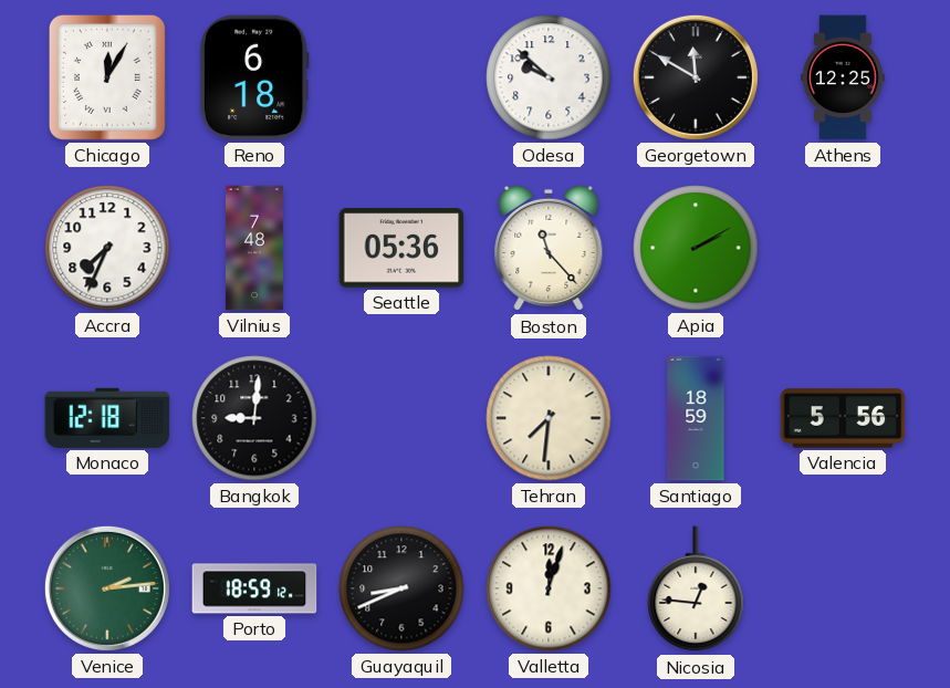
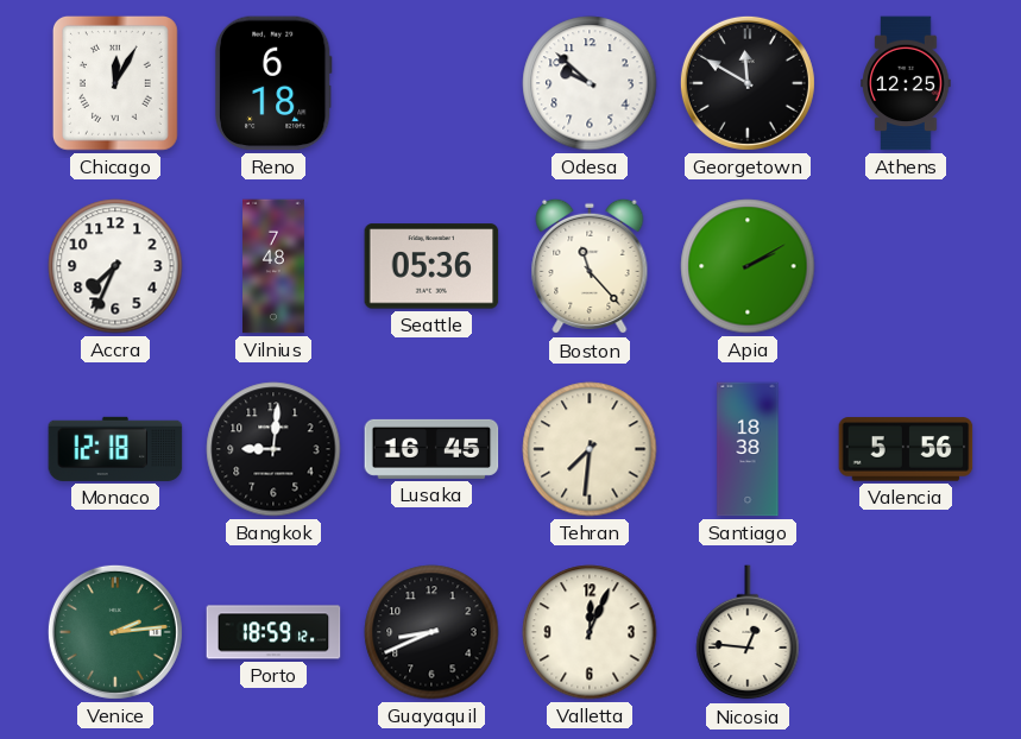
Lusaka: none -> 16:45
Santiago: 18:59 -> 18:38
Valletta: 12:03 -> 12:04
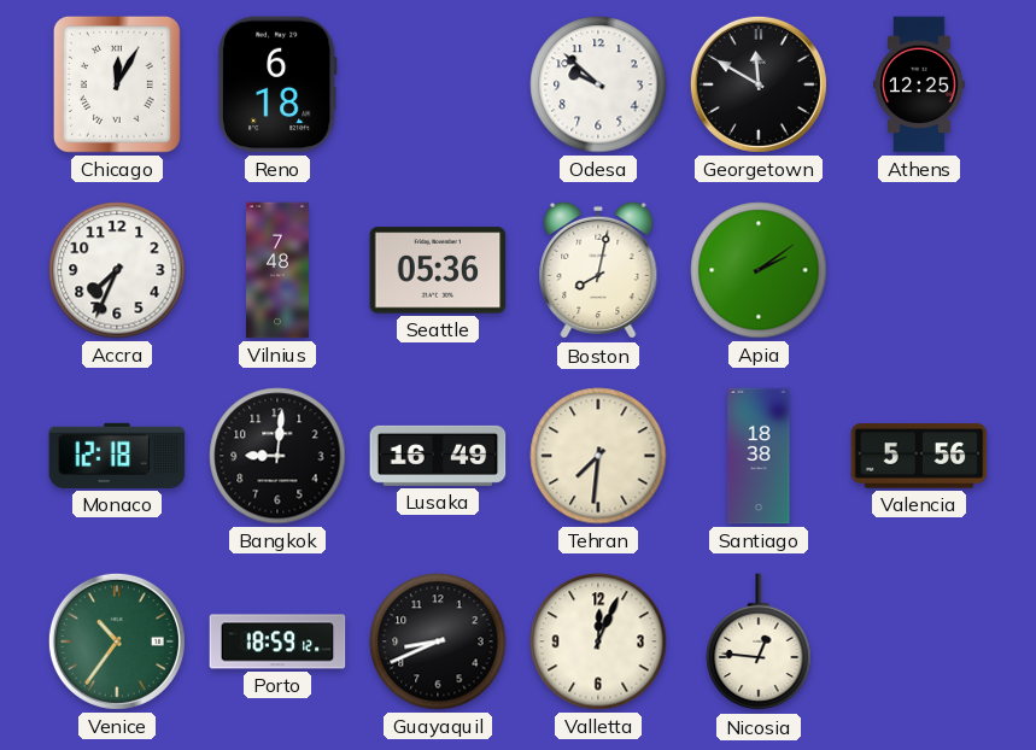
Boston: 11:23 -> 8:02
Apia: 2:10 -> 2:09
Lusaka: 16:45 -> 16:49
Venice: 2:14 -> 10:36
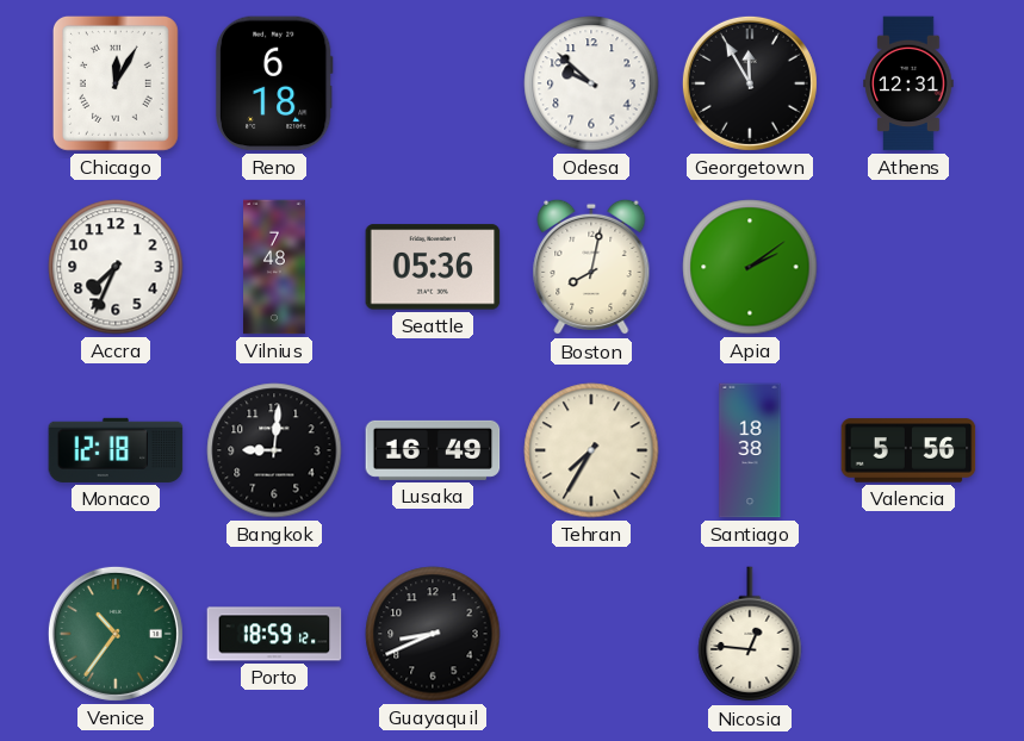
Georgetown: 11:50 -> 11:55
Athens: 12:25 -> 12:31
Tehran: 7:31 -> 7:35
Valletta: 12:04 -> none
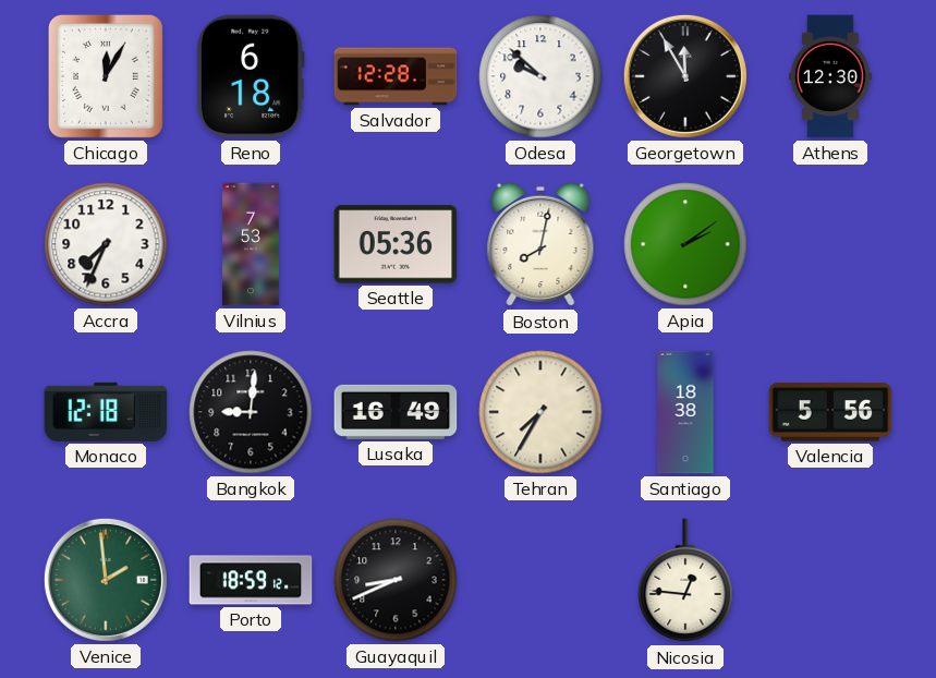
Salvador: none -> 12:28
Athens: 12:31 -> 12:30
Vilnius: 7:48 -> 7:53
Venice: 10:36 -> 1:59
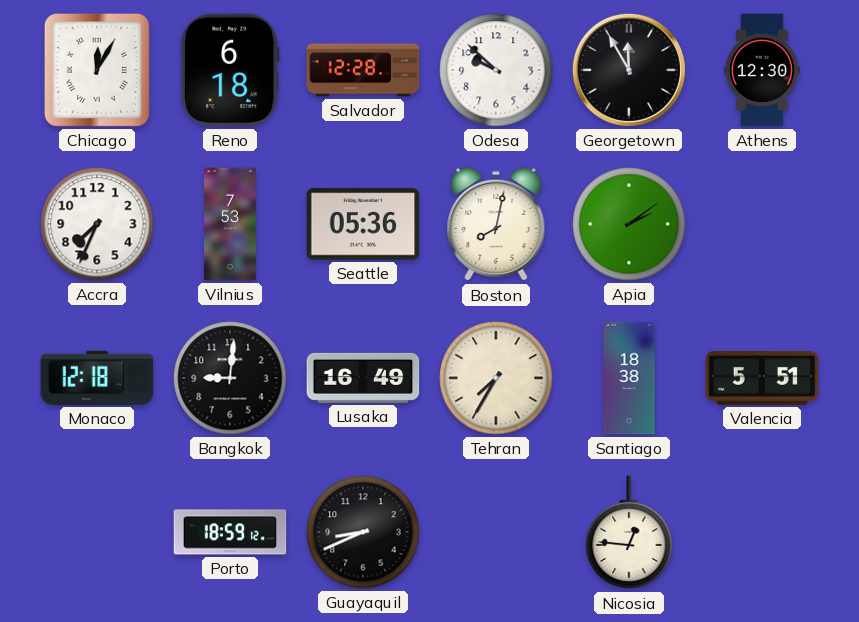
Valencia: 5:56 -> 5:51
Venice: 1:59 -> none
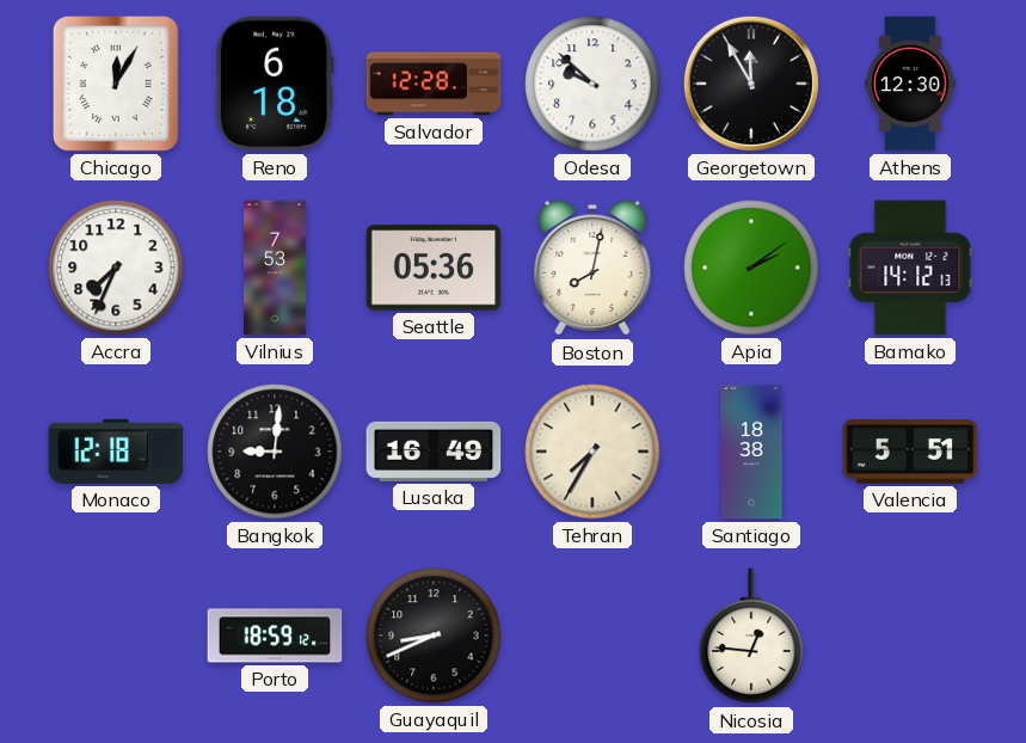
Bamako: none -> 14:12
